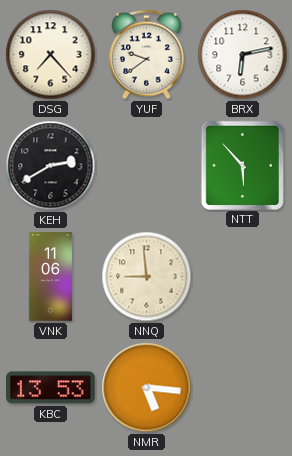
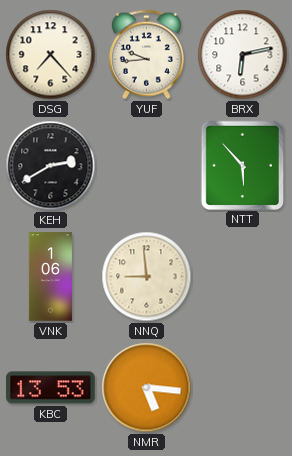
YUF: 9:39 -> 9:44
VNK: 11:06 -> 1:06
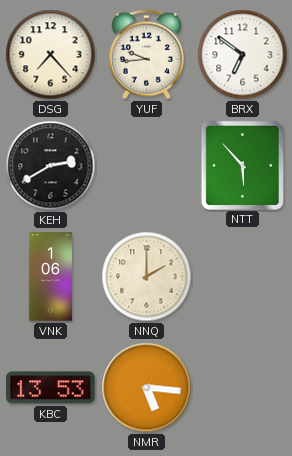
BRX: 6:13 -> 6:51
NNQ: 8:59 -> 2:00
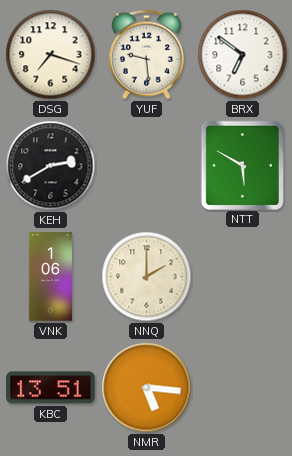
DSG: 7:23 -> 7:18
YUF: 9:44 -> 9:29
NTT: 5:53 -> 5:50
KBC: 13:53 -> 13:51
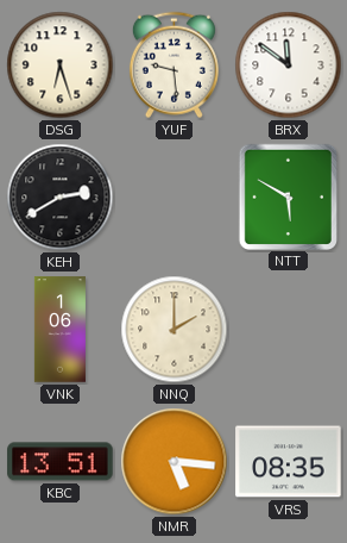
DSG: 7:18 -> 6:27
BRX: 6:51 -> 11:51
VRS: none -> 08:35
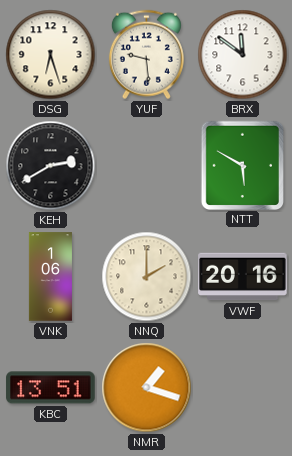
VWF: none -> 20:16
NMR: 5:16 -> 1:18
VRS: 08:35 -> none
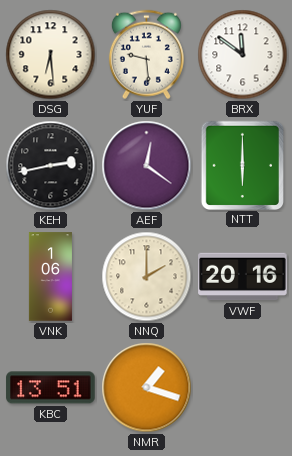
DSG: 6:27 -> 6:29
KEH: 2:40 -> 2:43
AEF: none -> 12:21
NTT: 5:50 -> 6:00
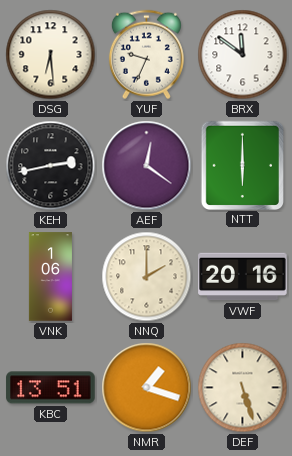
YUF: 9:29 -> 9:34
DEF: none -> 5:27
